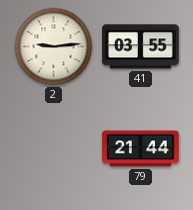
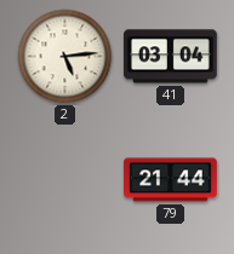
2: 9:14 -> 5:14
41: 03:55 -> 03:04
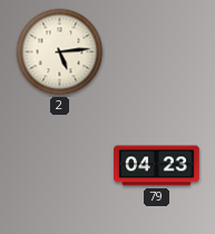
41: 03:04 -> none
79: 21:44 -> 04:23
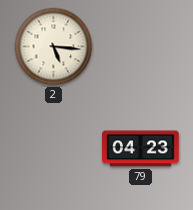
2: 5:14 -> 5:16
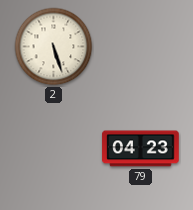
2: 5:16 -> 5:27
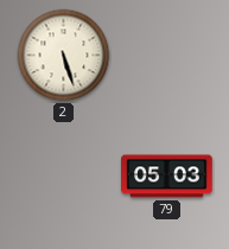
79: 04:23 -> 05:03
